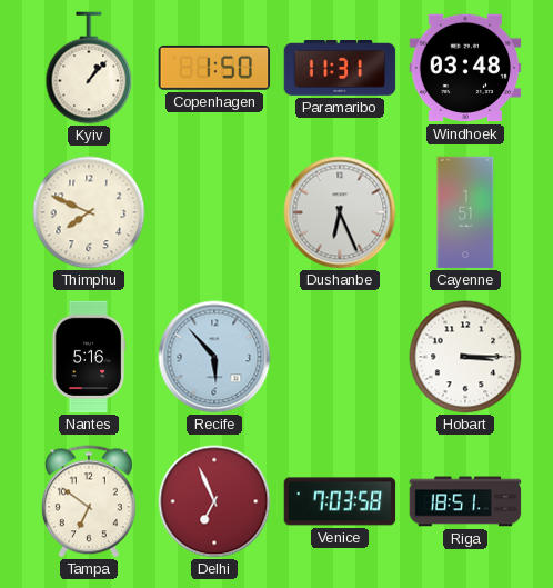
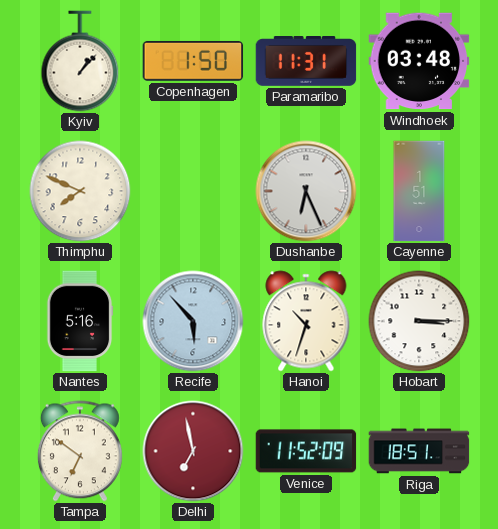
Hanoi: none -> 10:33
Delhi: 6:56 -> 6:58
Venice: 7:03 -> 11:52
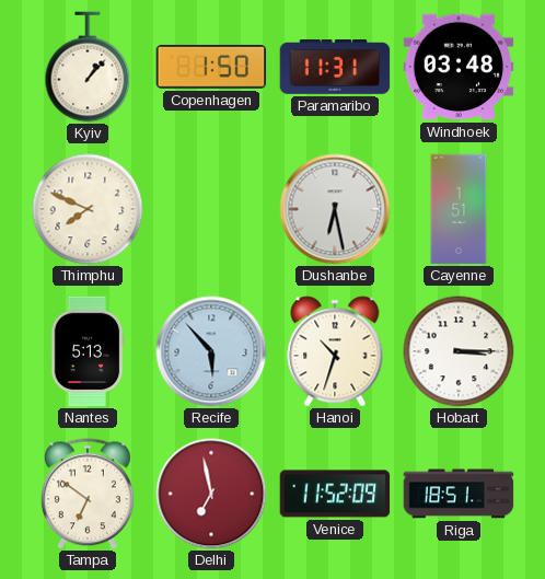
Dushanbe: 6:26 -> 6:28
Nantes: 5:16 -> 5:13
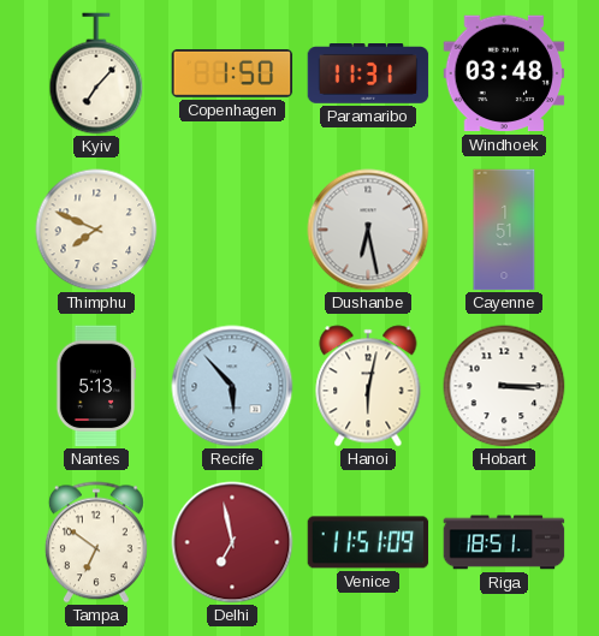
Kyiv: 1:07 -> 7:07
Hanoi: 10:33 -> 6:02
Venice: 11:52 -> 11:51
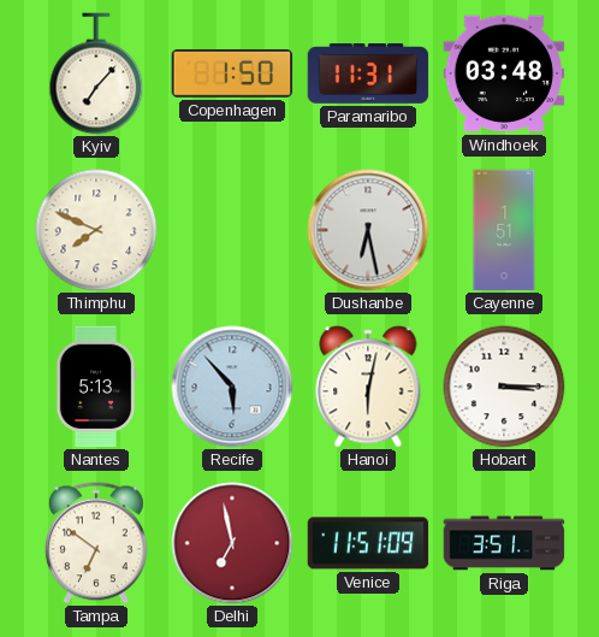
Riga: 18:51 -> 3:51
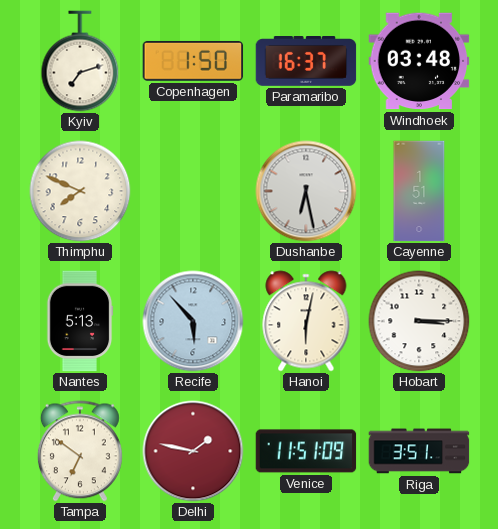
Kyiv: 7:07 -> 7:12
Paramaribo: 11:31 -> 16:37
Delhi: 6:58 -> 1:47
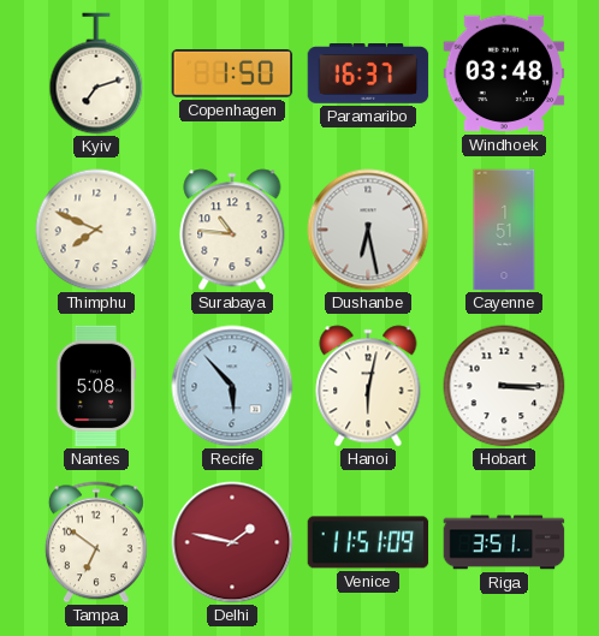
Surabaya: none -> 10:46
Nantes: 5:13 -> 5:08
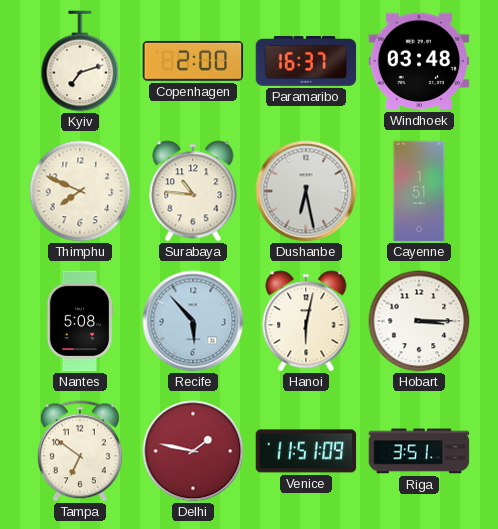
Copenhagen: 1:50 -> 2:00
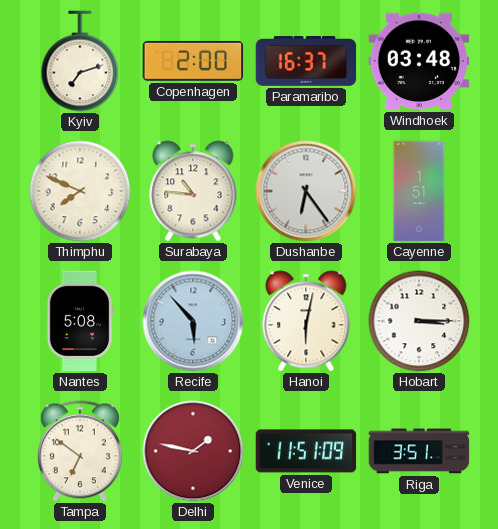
Dushanbe: 6:28 -> 6:24
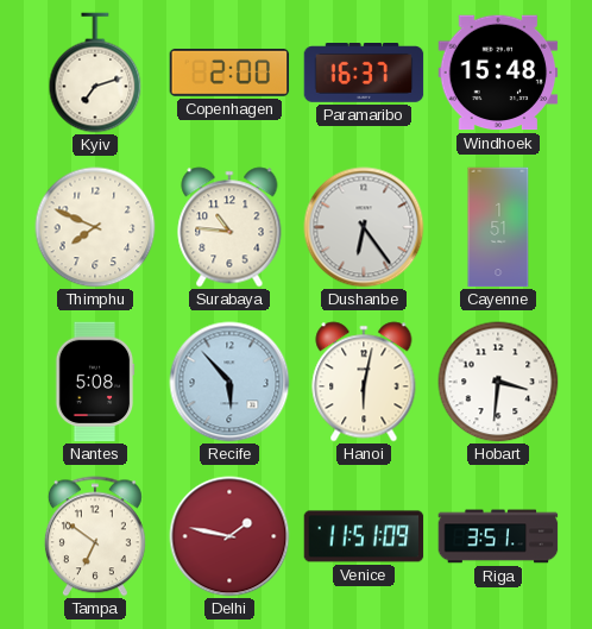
Windhoek: 03:48 -> 15:48
Hobart: 3:15 -> 3:31
